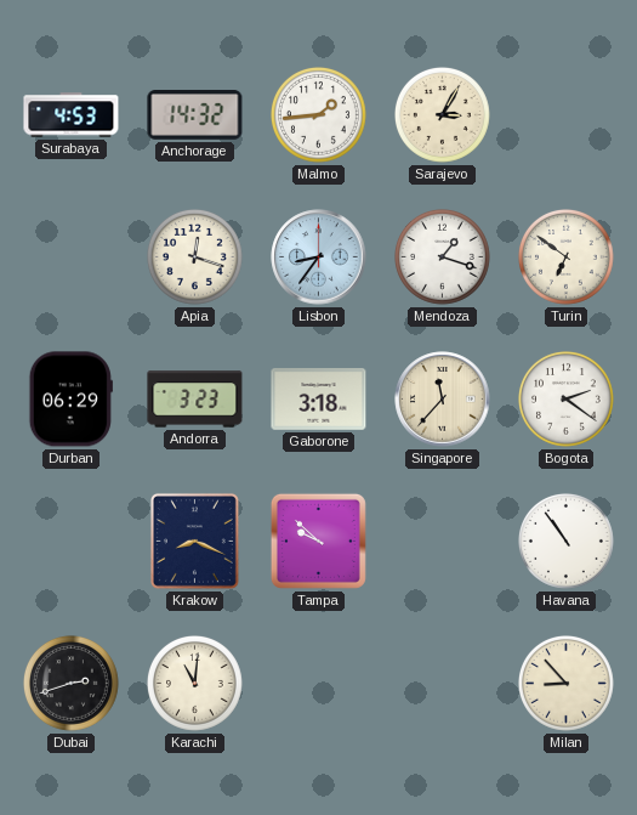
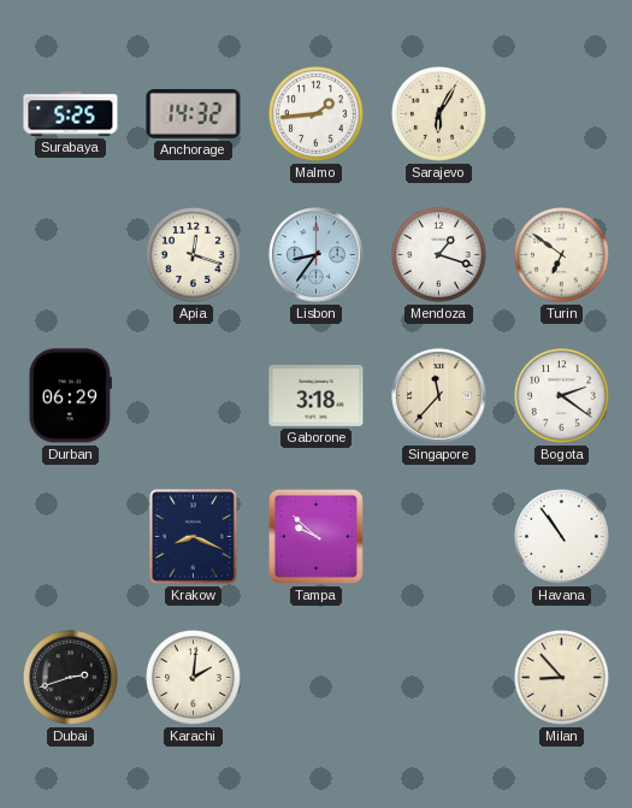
Surabaya: 4:53 -> 5:25
Sarajevo: 3:05 -> 6:05
Andorra: 3:23 -> none
Karachi: 11:01 -> 2:01
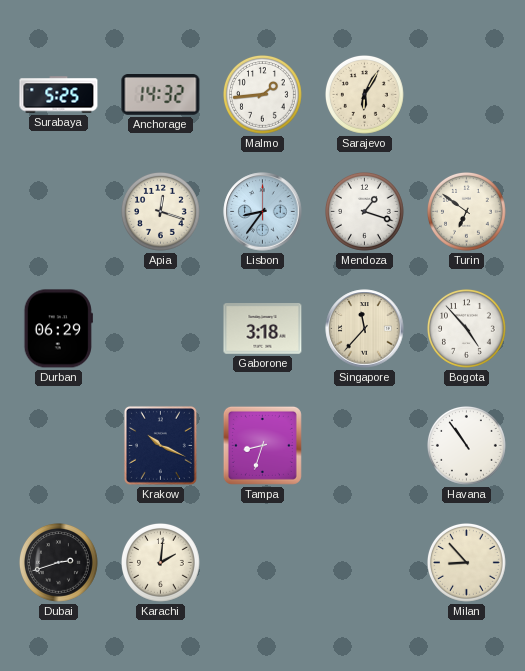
Bogota: 2:21 -> 4:53
Krakow: 8:19 -> 10:19
Tampa: 9:52 -> 8:33
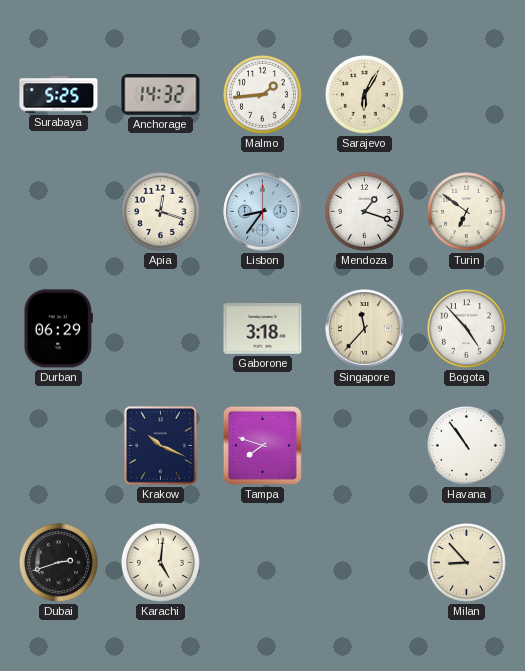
Tampa: 8:33 -> 7:48
Karachi: 2:01 -> 5:01
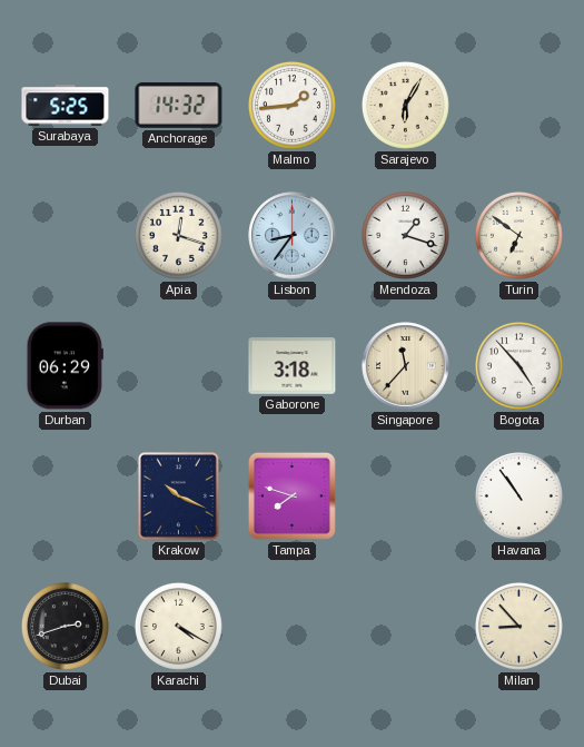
Karachi: 5:01 -> 4:20
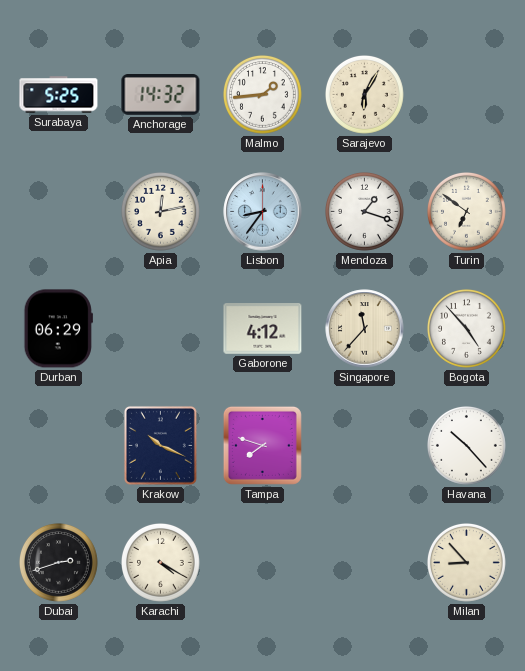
Apia: 12:18 -> 12:13
Gaborone: 3:18 -> 4:12
Havana: 10:54 -> 10:23
